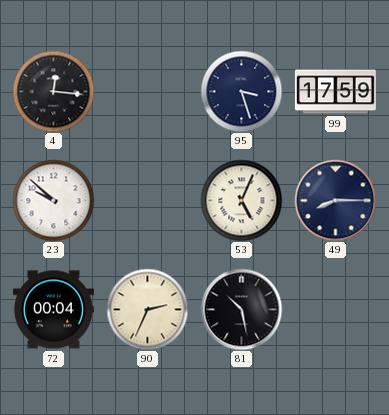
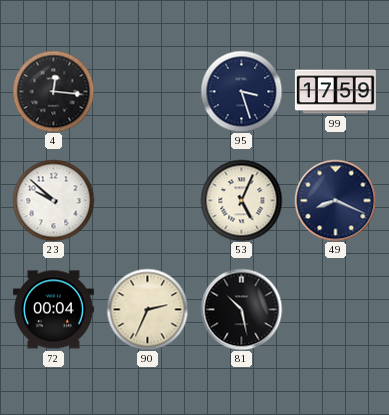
49: 8:15 -> 8:19
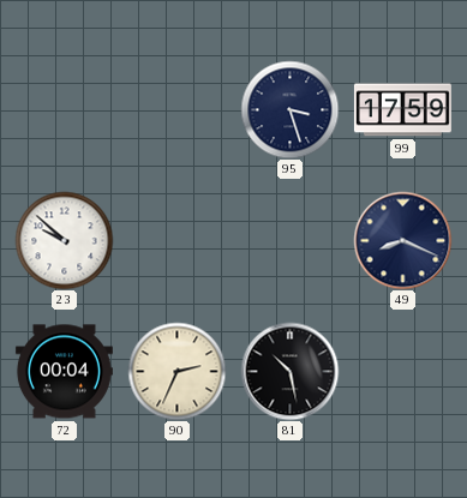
4: 12:16 -> none
53: 5:04 -> none
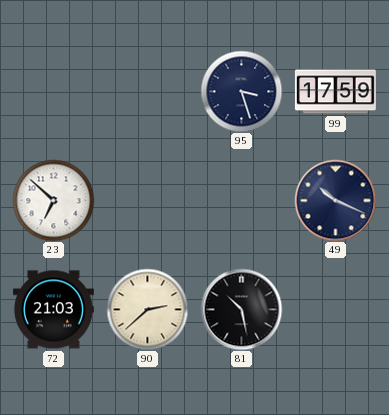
23: 9:52 -> 6:52
49: 8:19 -> 10:19
72: 00:04 -> 21:03
90: 2:34 -> 2:38
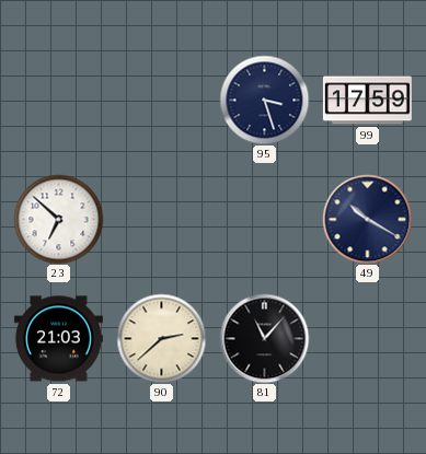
49: 10:19 -> 10:20
81: 10:28 -> 11:07
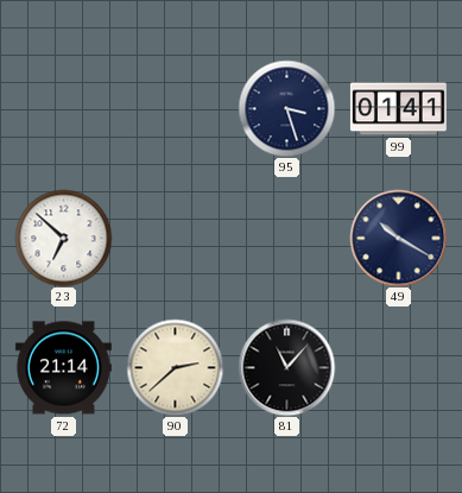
99: 17:59 -> 01:41
72: 21:03 -> 21:14
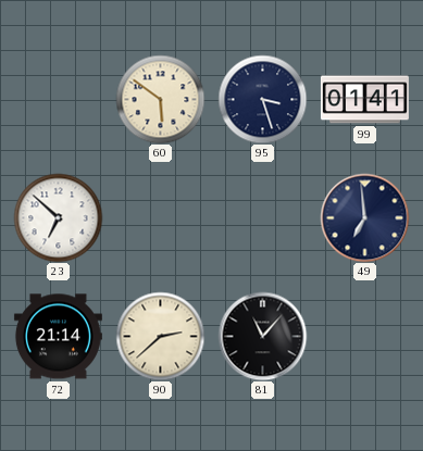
60: none -> 5:51
49: 10:20 -> 6:59
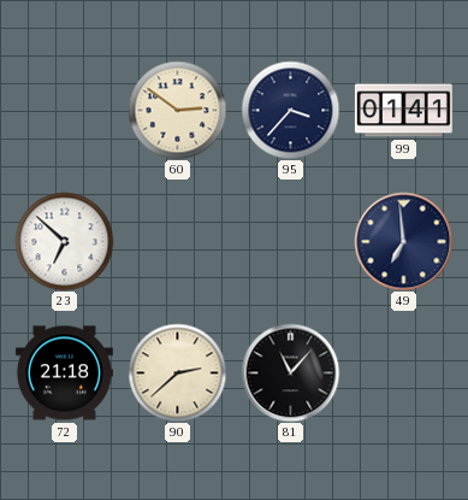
60: 5:51 -> 2:51
95: 3:27 -> 3:37
72: 21:14 -> 21:18
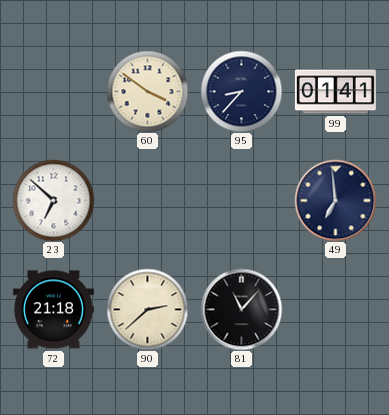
60: 2:51 -> 3:51
95: 3:37 -> 8:37
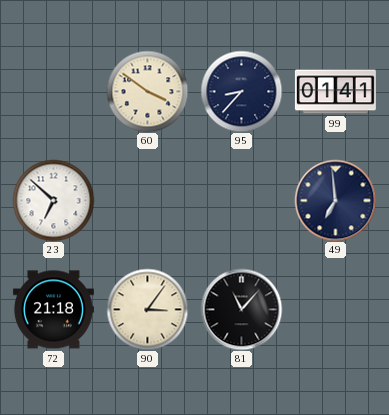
90: 2:38 -> 3:06
